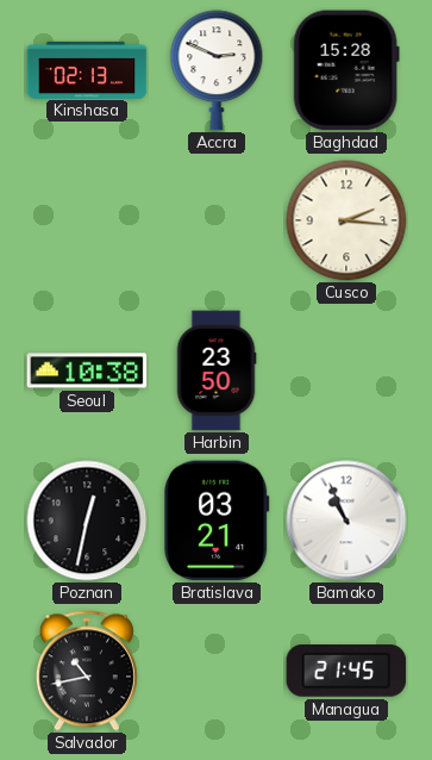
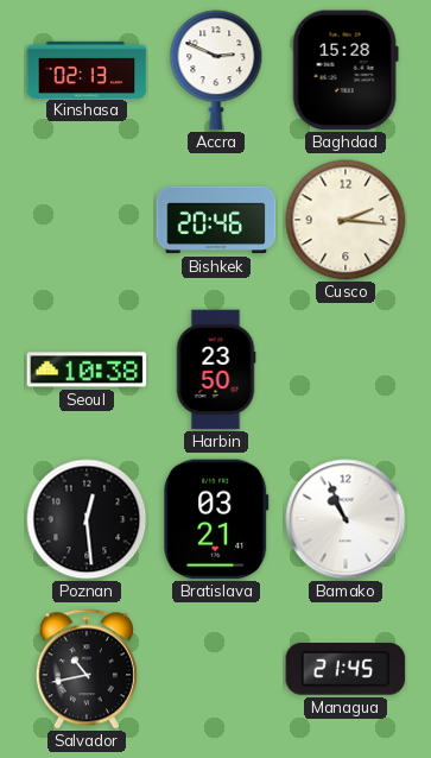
Bishkek: none -> 20:46
Poznan: 12:32 -> 12:29
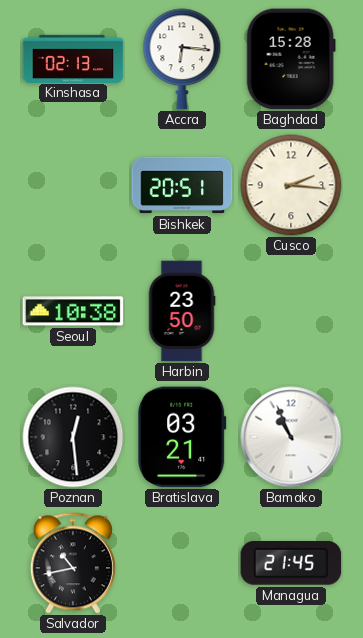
Accra: 2:49 -> 6:16
Bishkek: 20:46 -> 20:51
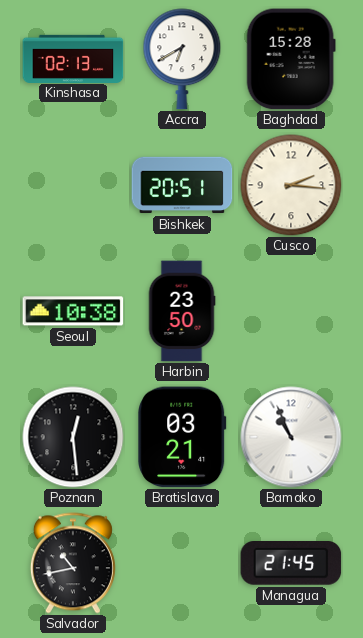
Accra: 6:16 -> 6:40
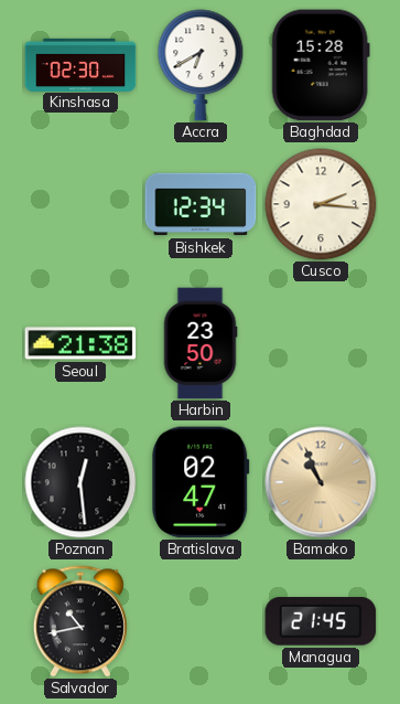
Kinshasa: 02:13 -> 02:30
Bishkek: 20:51 -> 12:34
Seoul: 10:38 -> 21:38
Bratislava: 03:21 -> 02:47
Bamako dial: white -> champagne
